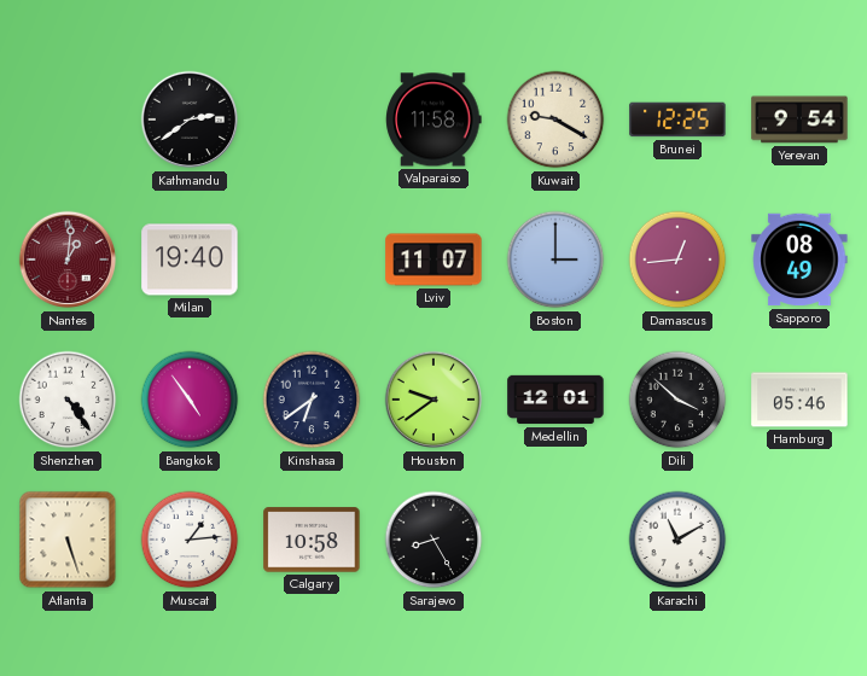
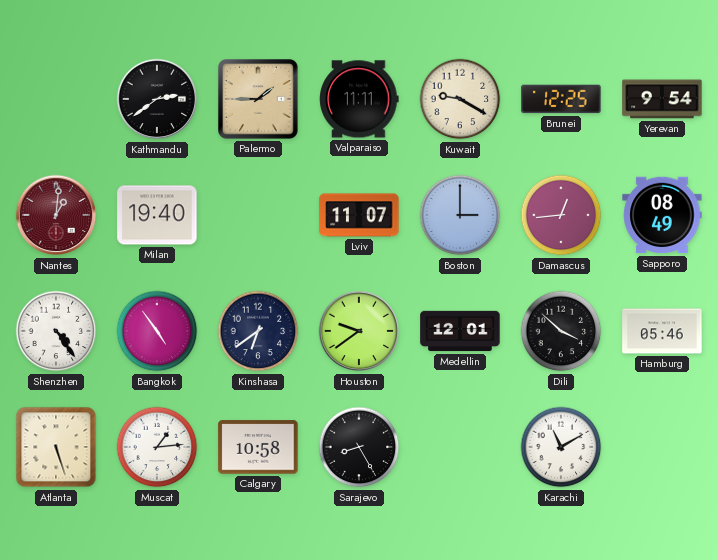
Palermo: none -> 1:45
Valparaiso: 11:58 -> 11:11
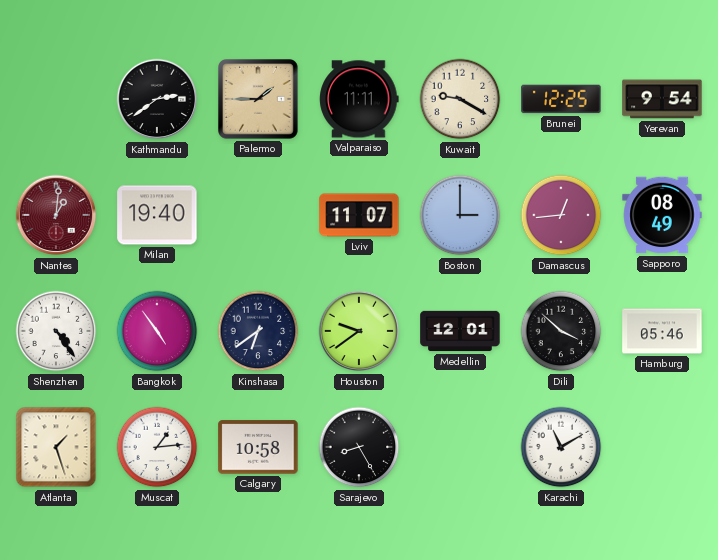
Atlanta: 5:27 -> 1:27
